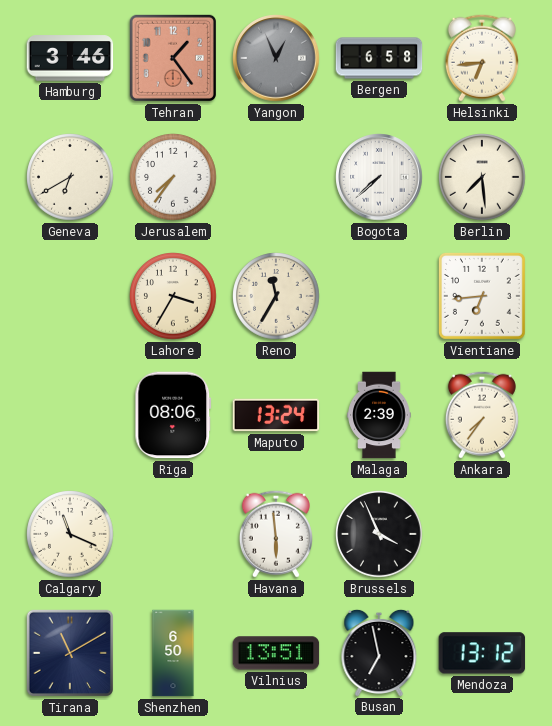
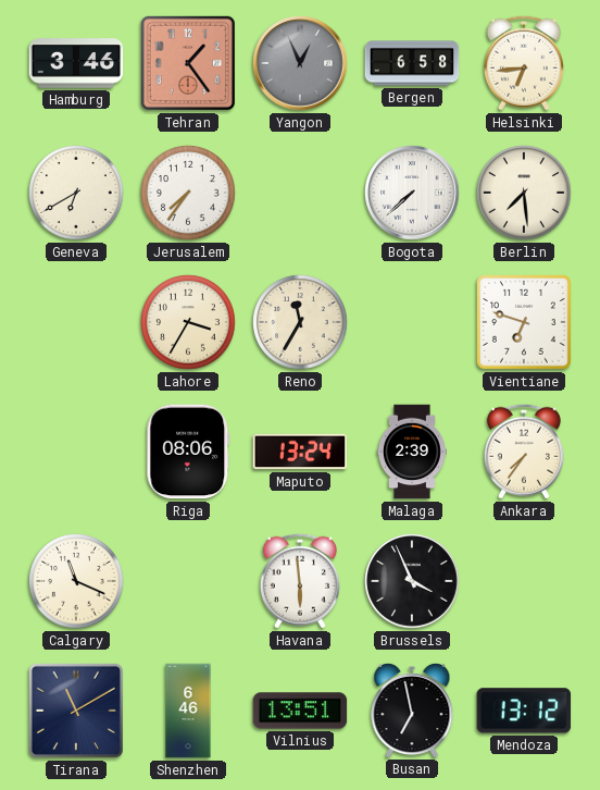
Vientiane: 6:44 -> 6:48
Shenzhen: 6:50 -> 6:46
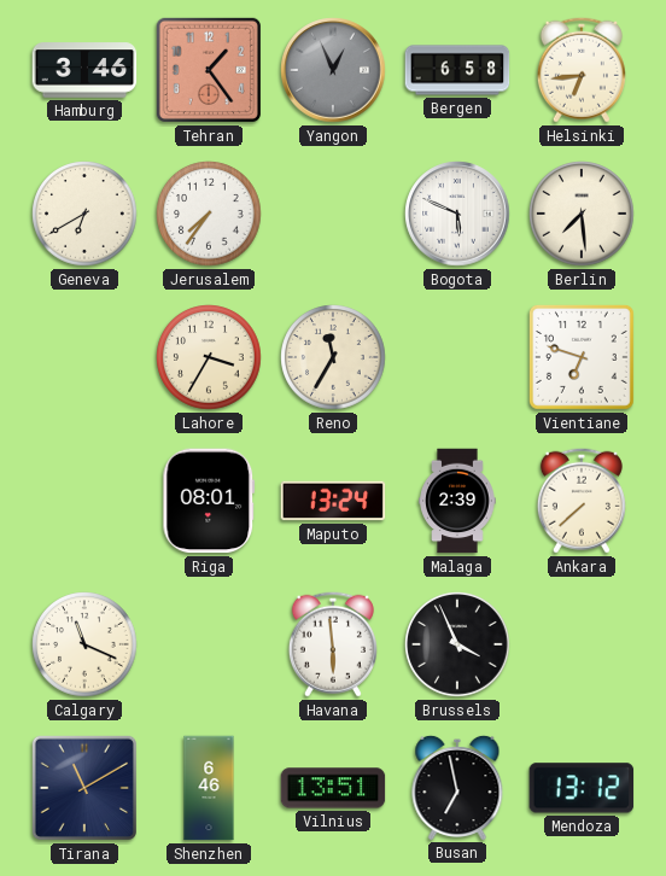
Bogota: 7:38 -> 5:49
Riga: 08:06 -> 08:01
Ankara: 7:36 -> 7:38
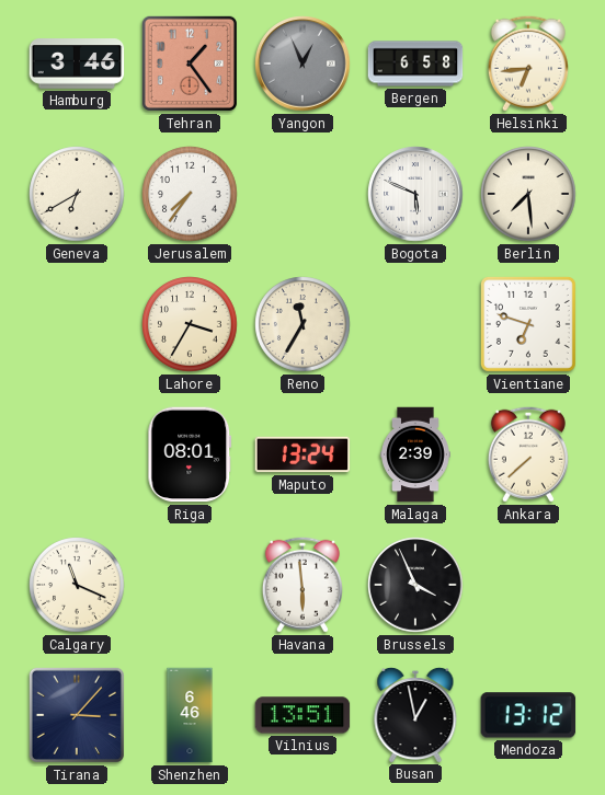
Tirana: 11:10 -> 3:07
Busan: 6:58 -> 12:58
